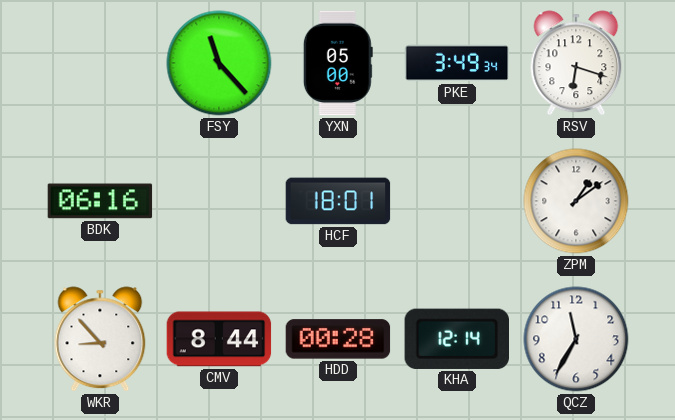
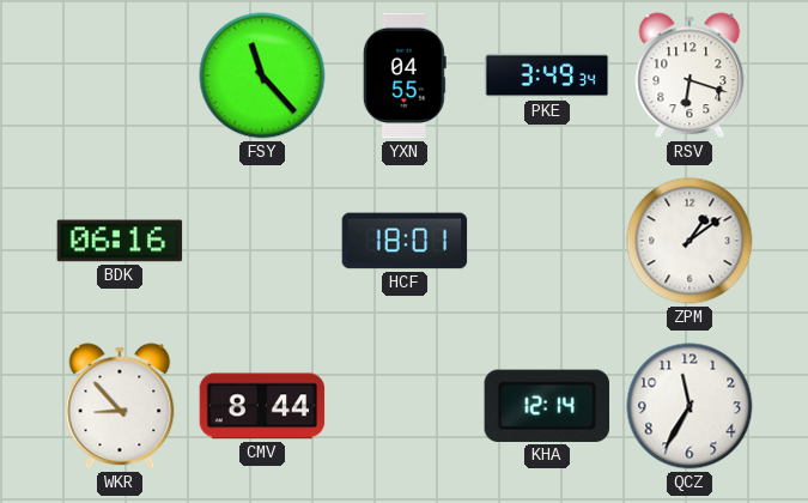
YXN: 05:00 -> 04:55
HDD: 00:28 -> none
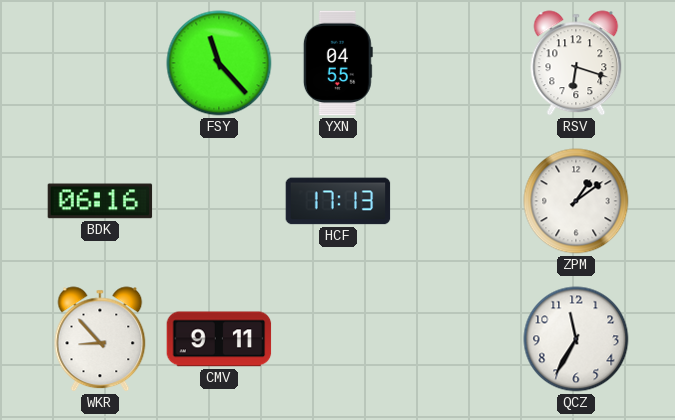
PKE: 3:49 -> none
HCF: 18:01 -> 17:13
CMV: 8:44 -> 9:11
KHA: 12:14 -> none
